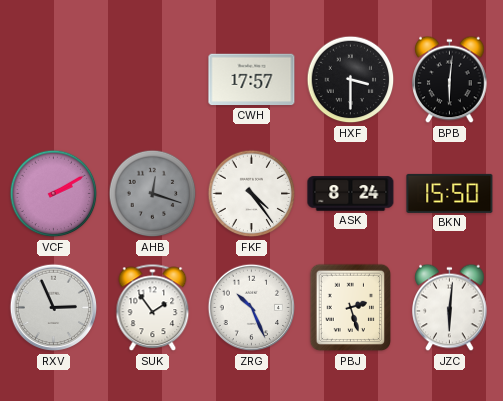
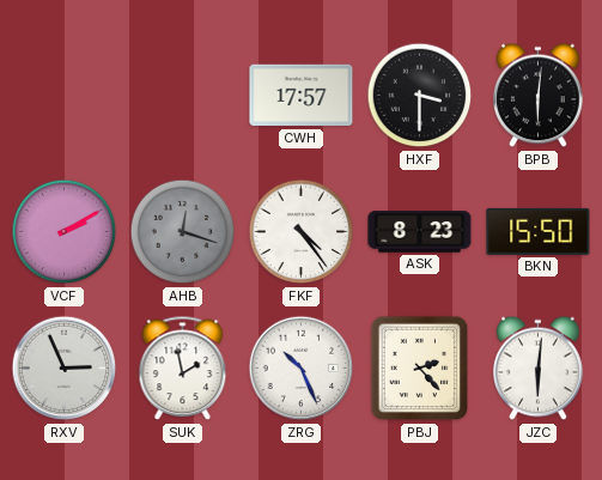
ASK: 8:24 -> 8:23
SUK: 1:54 -> 1:58
PBJ: 2:27 -> 2:23
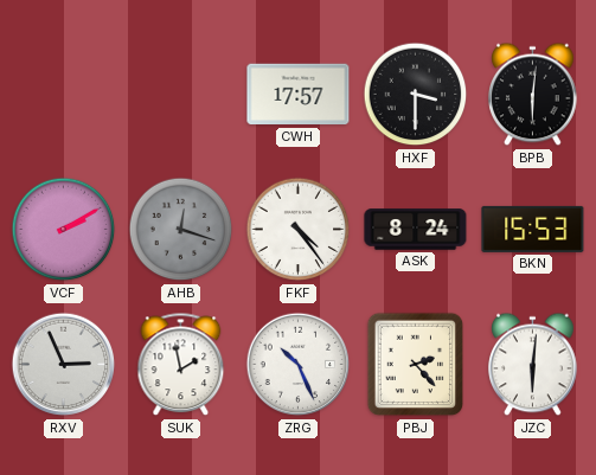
ASK: 8:23 -> 8:24
BKN: 15:50 -> 15:53
